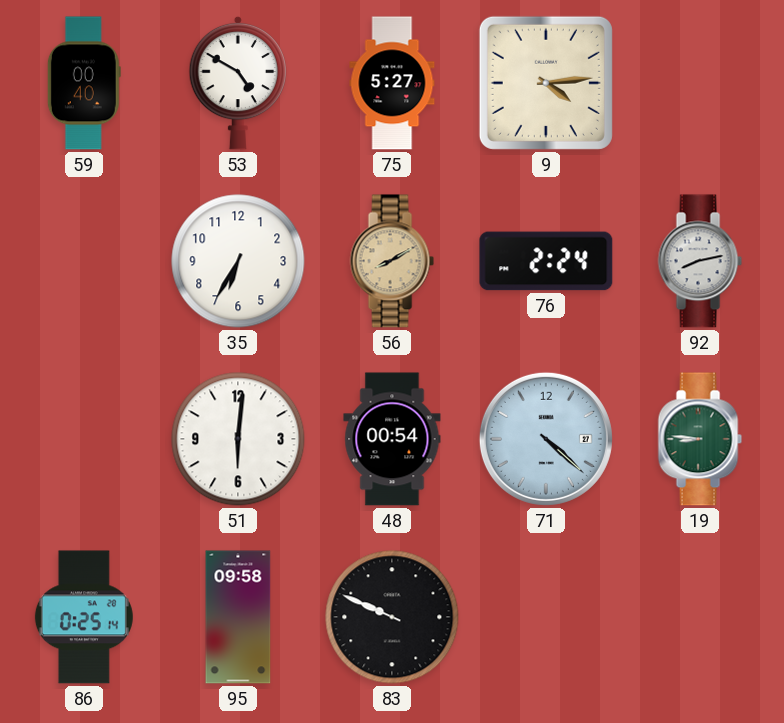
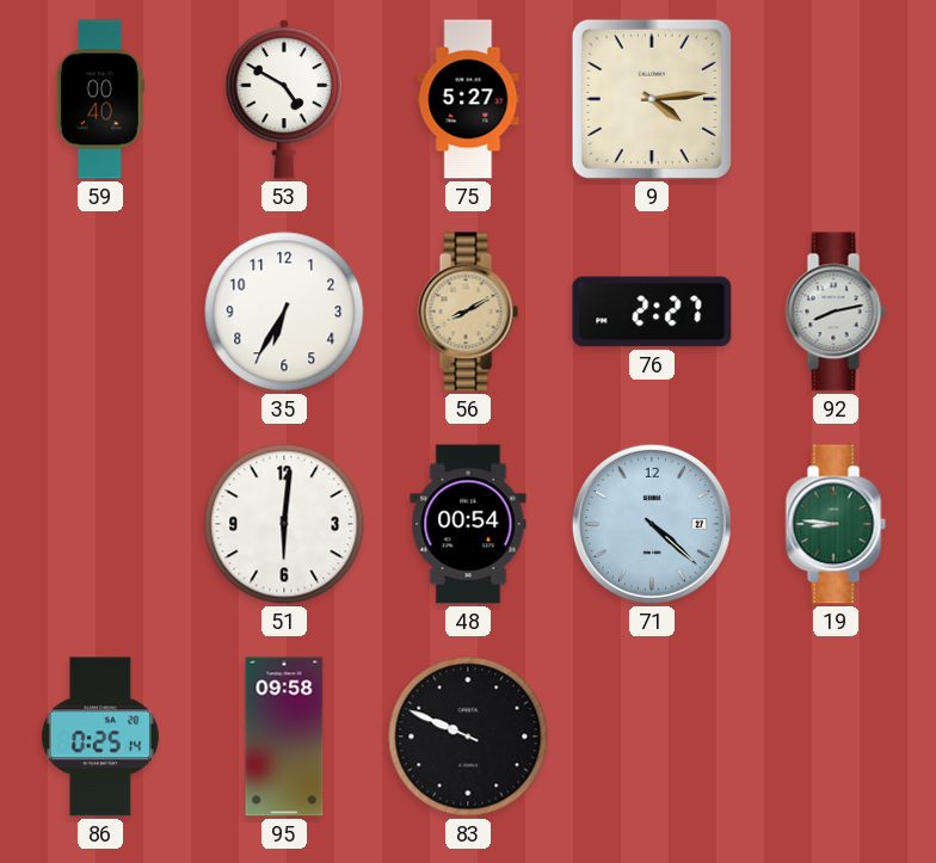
76: 2:24 -> 2:27
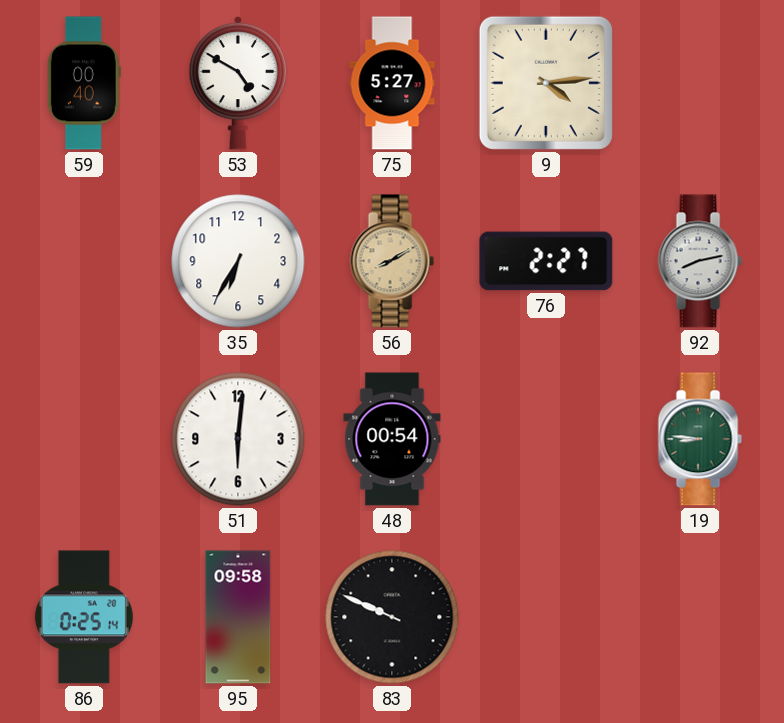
71: 4:22 -> none
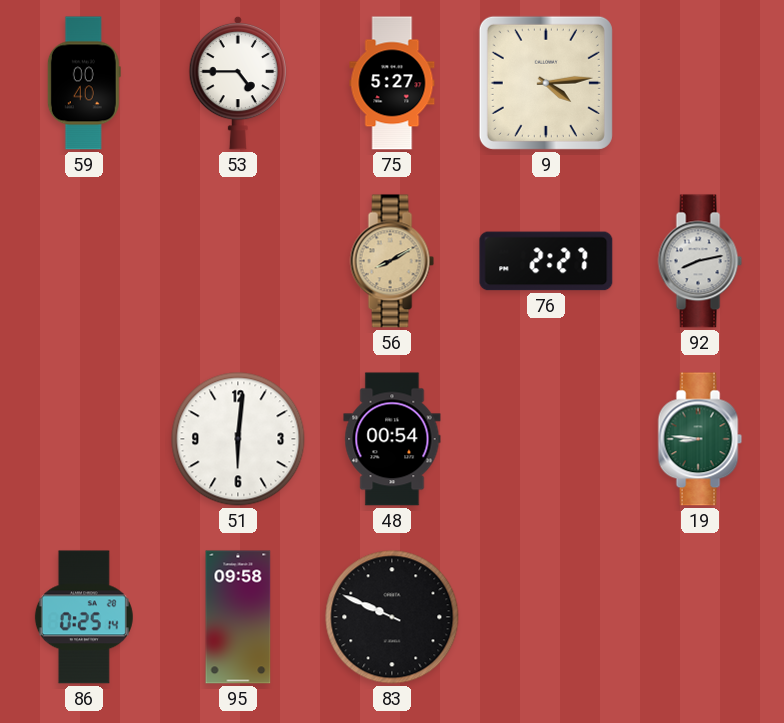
53: 4:50 -> 4:45
35: 6:35 -> none
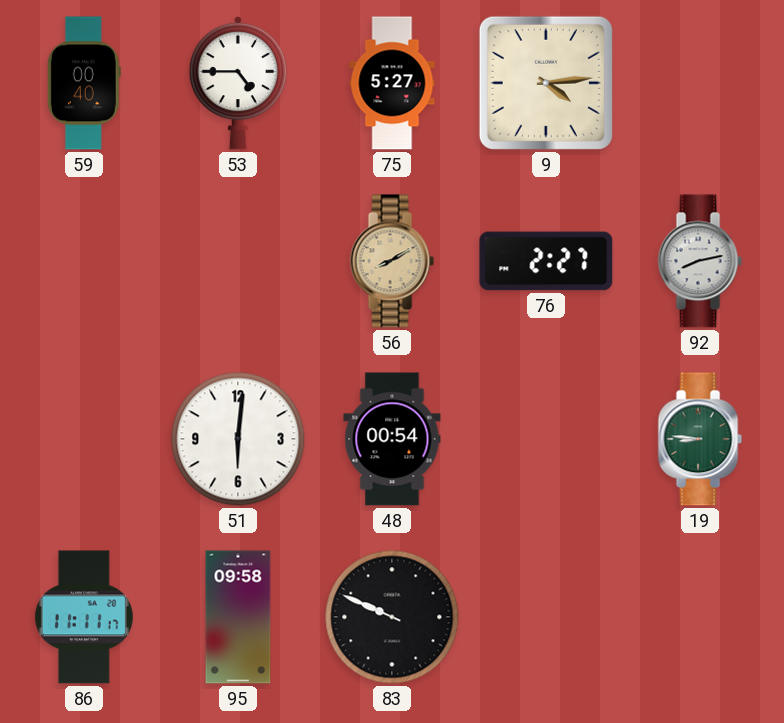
86: 0:25 -> 11:11
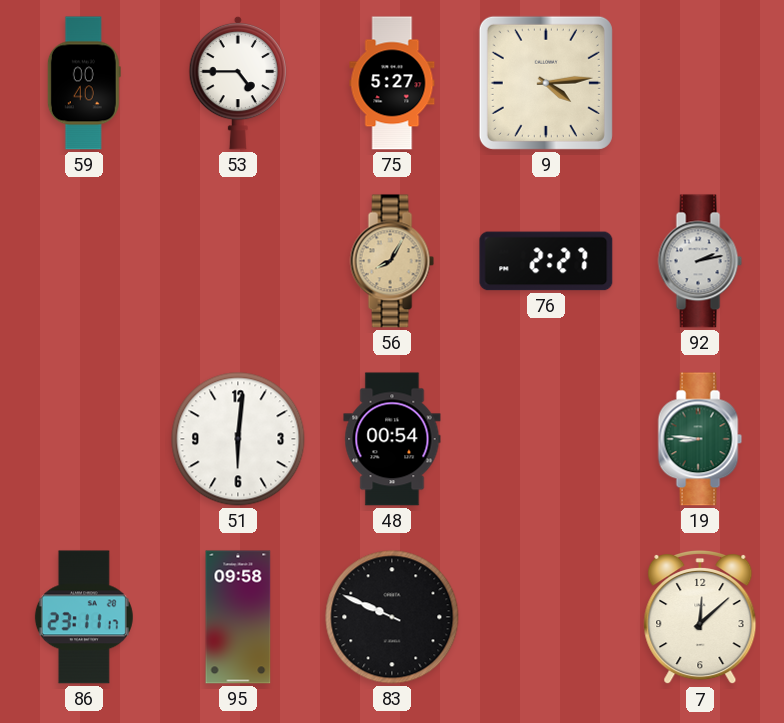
56: 8:10 -> 8:05
92: 8:13 -> 2:13
86: 11:11 -> 23:11
7: none -> 12:08
